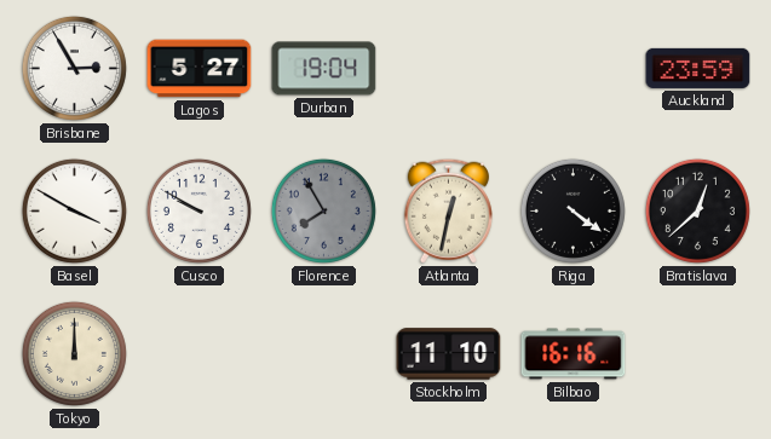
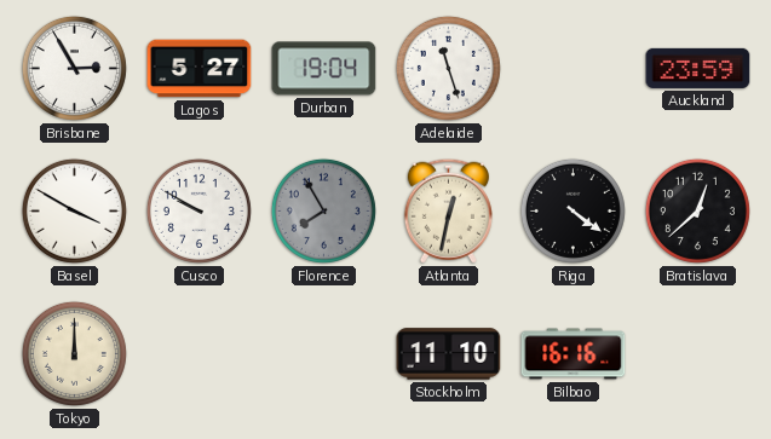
Adelaide: none -> 11:27
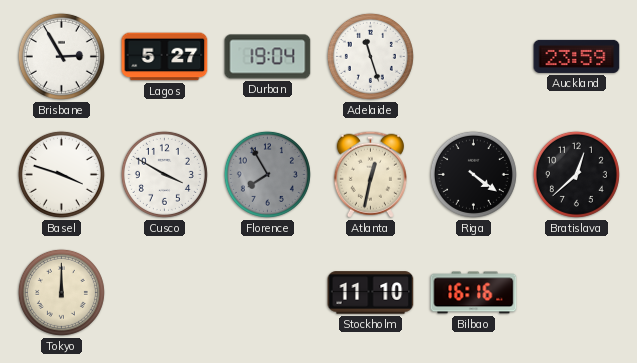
Basel: 3:50 -> 3:48
Cusco: 9:50 -> 3:50
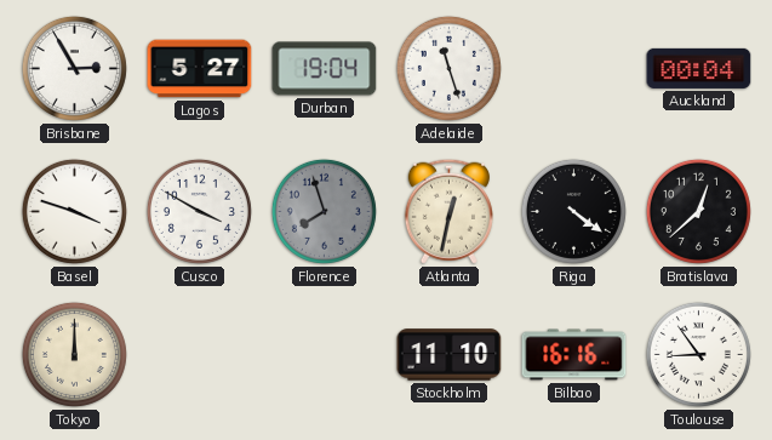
Auckland: 23:59 -> 00:04
Florence: 7:55 -> 7:57
Toulouse: none -> 8:54
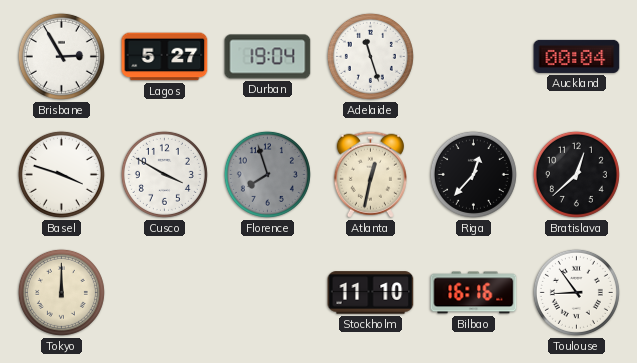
Riga: 4:21 -> 12:37
